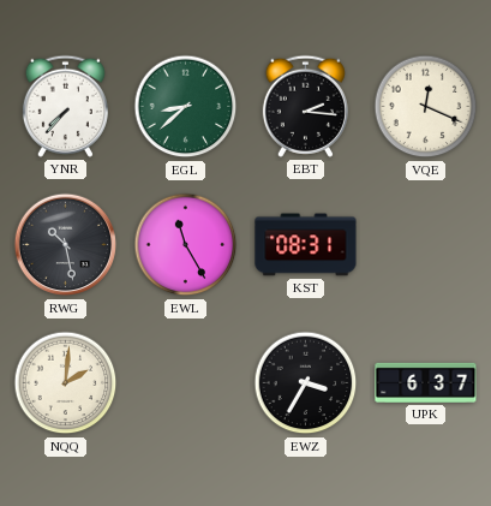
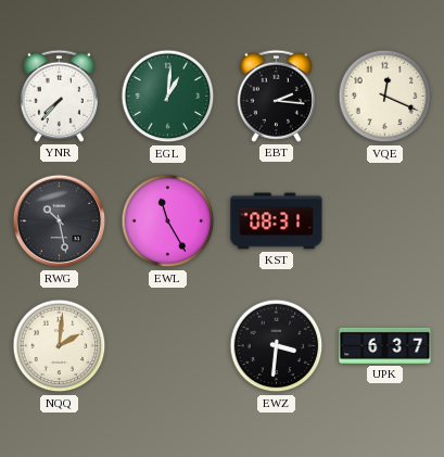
EGL: 8:38 -> 1:01
EWZ: 3:35 -> 3:31
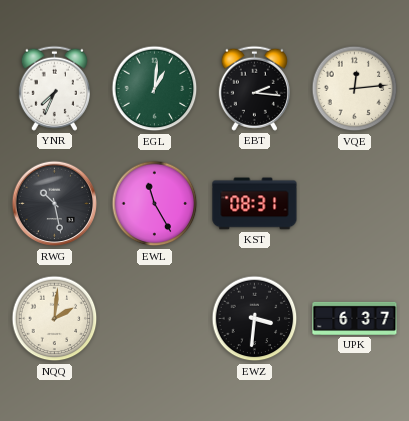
YNR: 7:37 -> 7:34
VQE: 12:19 -> 12:14
